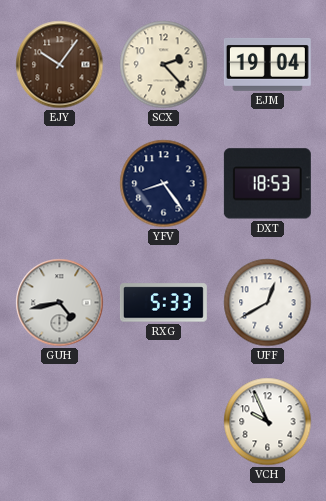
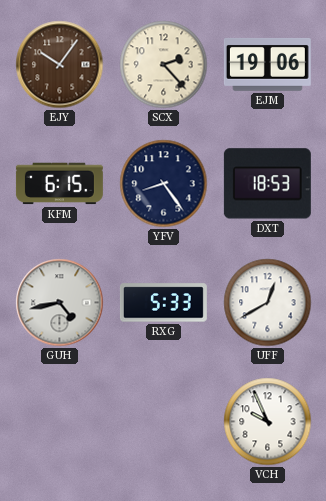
EJM: 19:04 -> 19:06
KFM: none -> 6:15
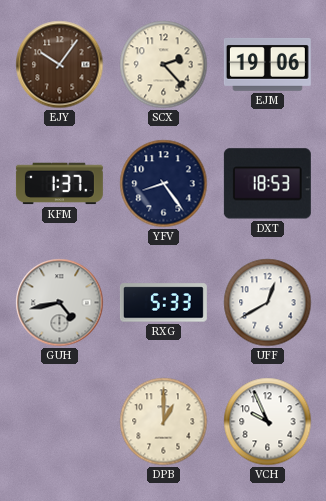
KFM: 6:15 -> 1:37
DPB: none -> 1:00
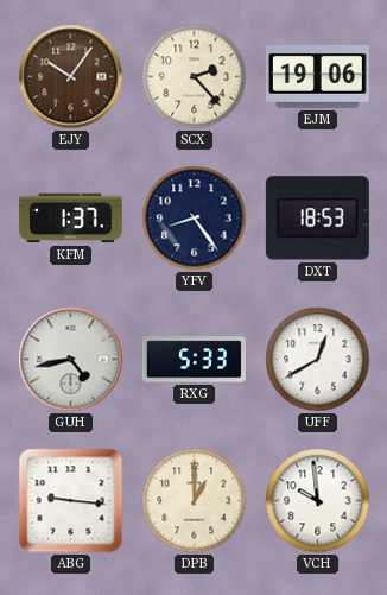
ABG: none -> 9:16
VCH: 9:56 -> 9:59
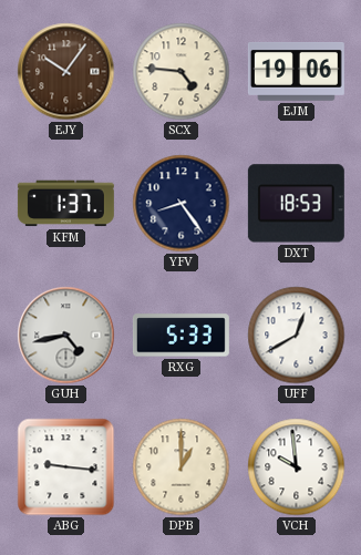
SCX: 2:23 -> 4:46
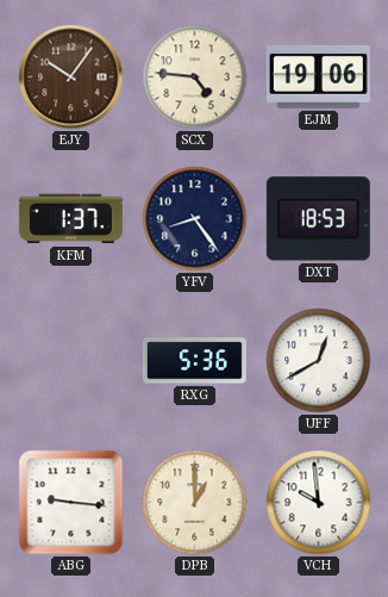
GUH: 4:43 -> none
RXG: 5:33 -> 5:36
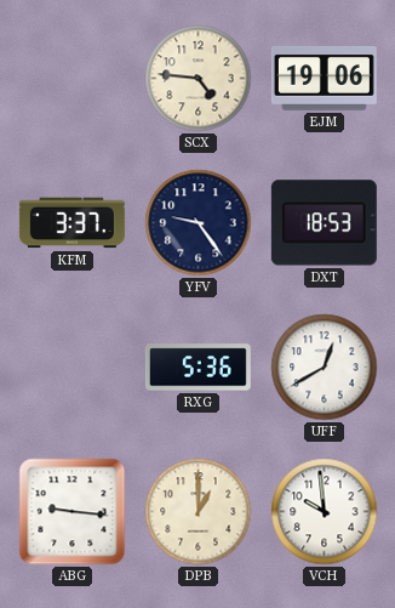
EJY: 10:06 -> none
KFM: 1:37 -> 3:37
YFV: 8:24 -> 9:24
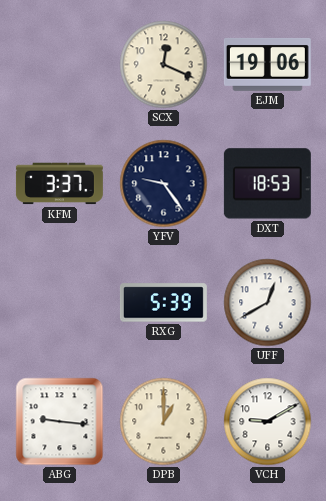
SCX: 4:46 -> 12:19
RXG: 5:36 -> 5:39
VCH: 9:59 -> 9:10
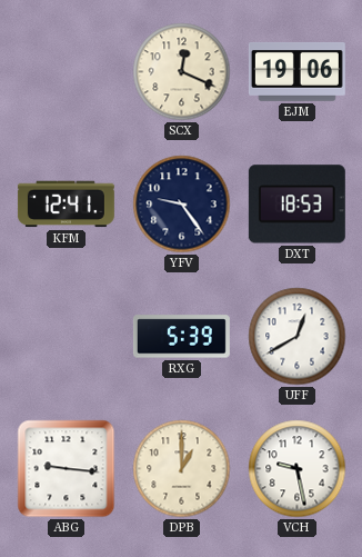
KFM: 3:37 -> 12:41
VCH: 9:10 -> 9:28
